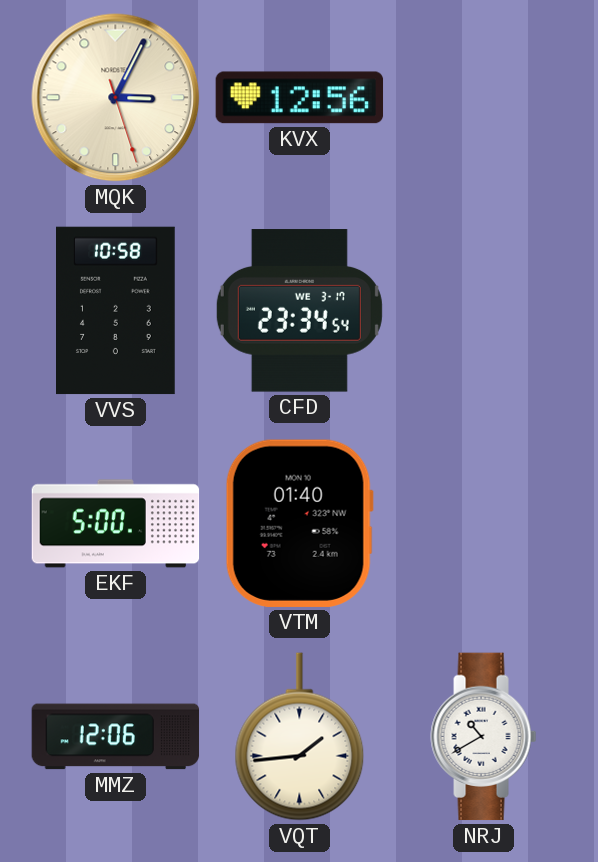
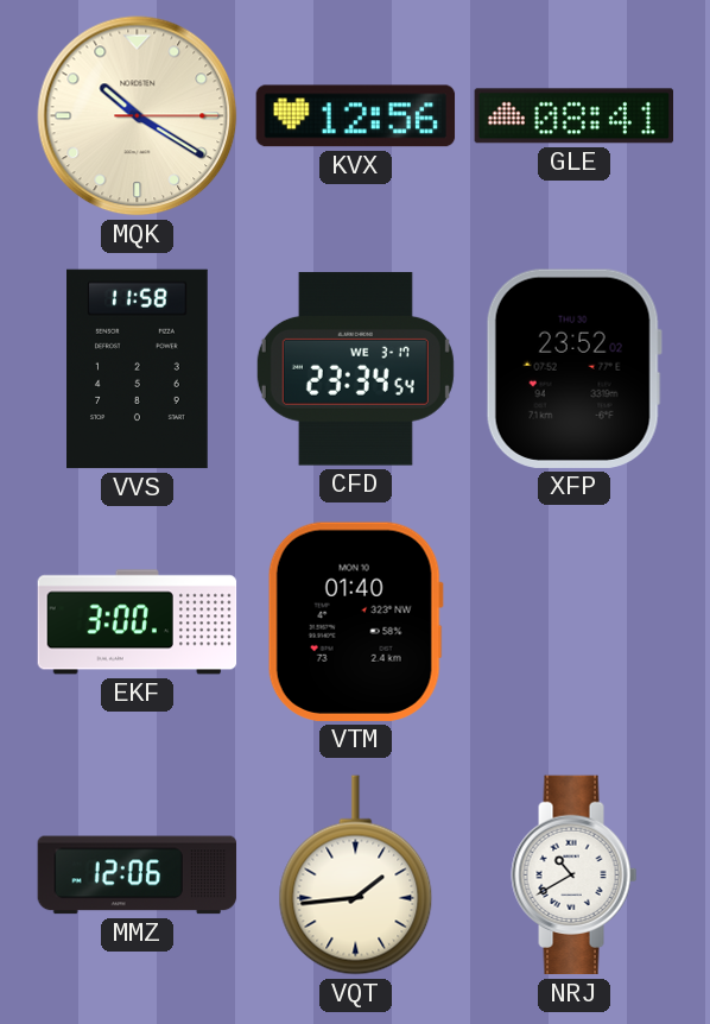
MQK: 3:04 -> 10:20
GLE: none -> 08:41
VVS: 10:58 -> 11:58
XFP: none -> 23:52
EKF: 5:00 -> 3:00
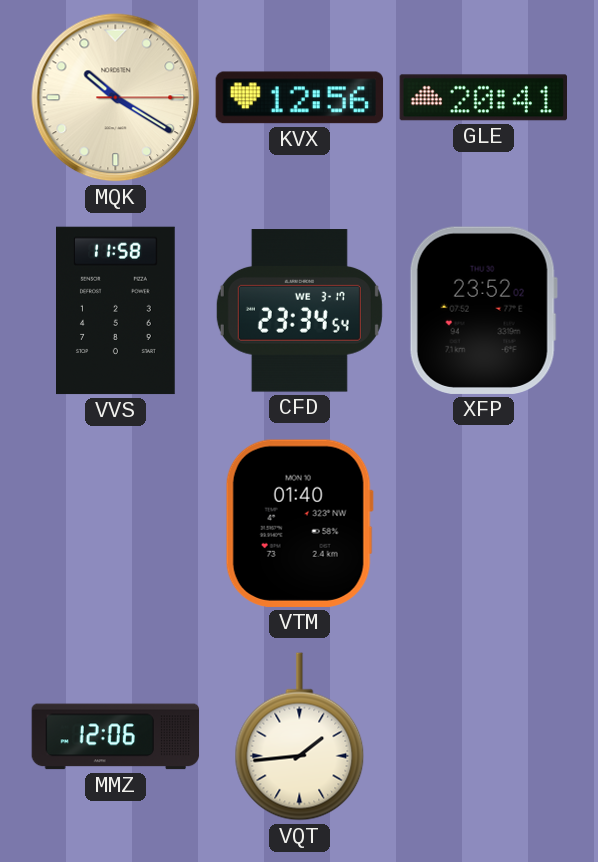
GLE: 08:41 -> 20:41
EKF: 3:00 -> none
NRJ: 10:40 -> none
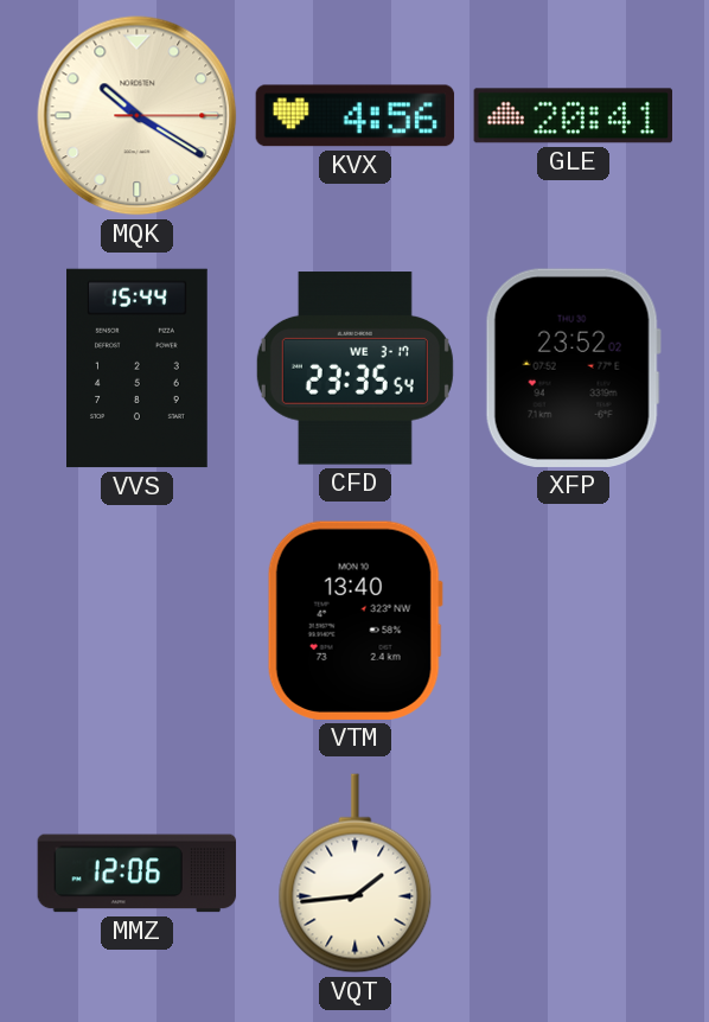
KVX: 12:56 -> 4:56
VVS: 11:58 -> 15:44
CFD: 23:34 -> 23:35
VTM: 01:40 -> 13:40
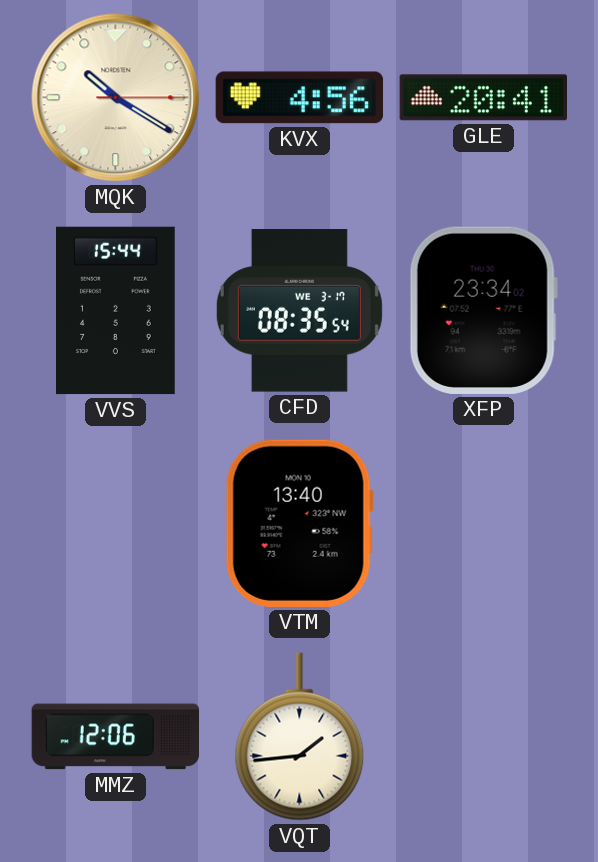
CFD: 23:35 -> 08:35
XFP: 23:52 -> 23:34
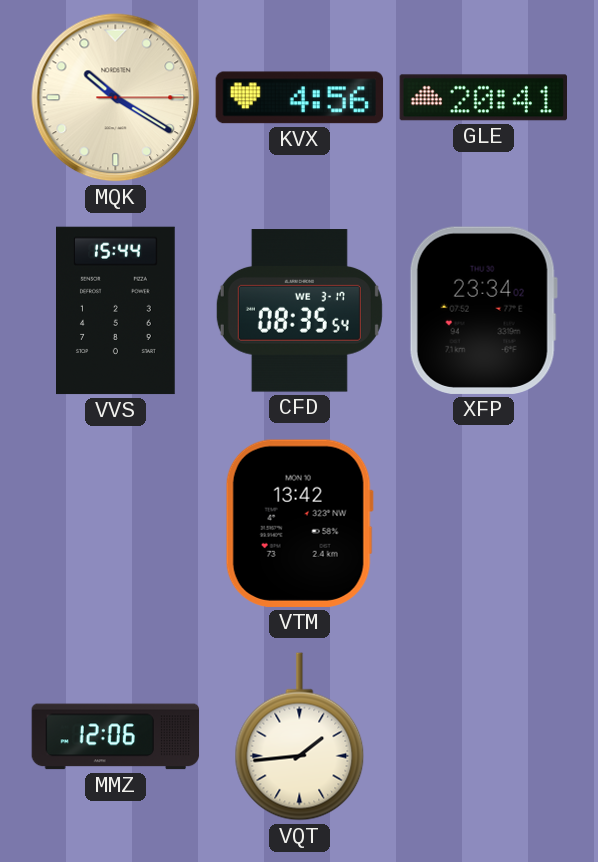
VTM: 13:40 -> 13:42
